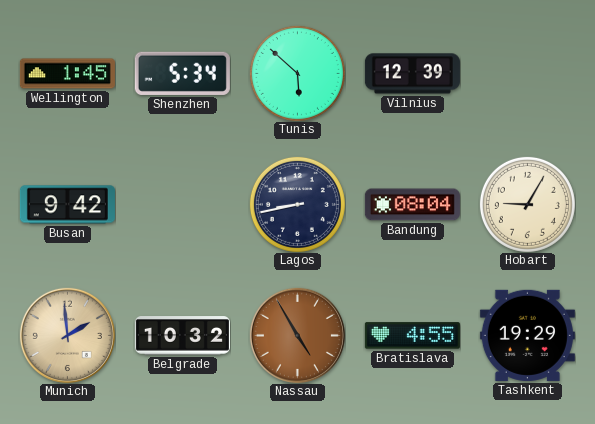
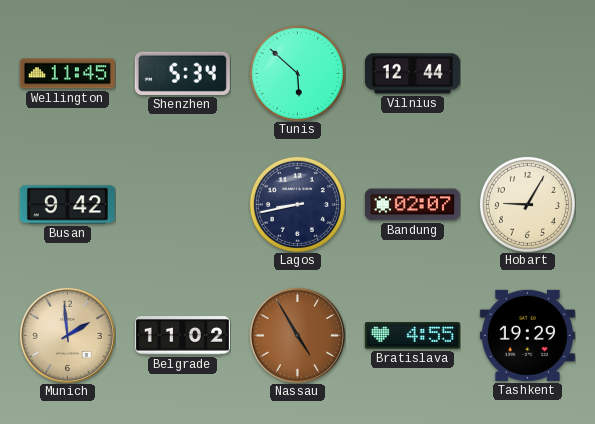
Wellington: 1:45 -> 11:45
Vilnius: 12:39 -> 12:44
Bandung: 08:04 -> 02:07
Belgrade: 10:32 -> 11:02
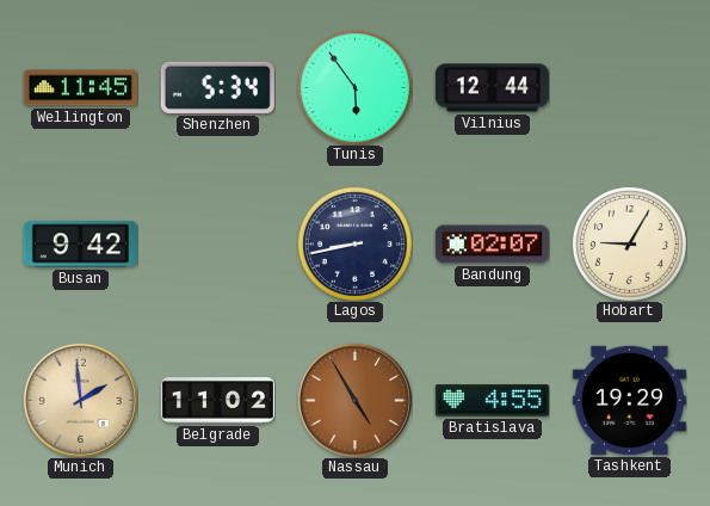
Tunis: 5:52 -> 5:54
